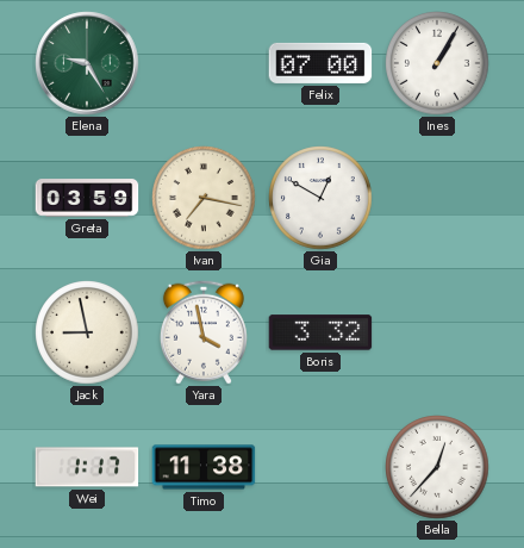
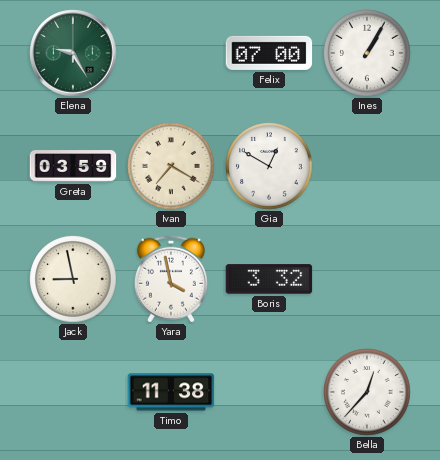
Ivan: 7:17 -> 7:20
Wei: 1:17 -> none
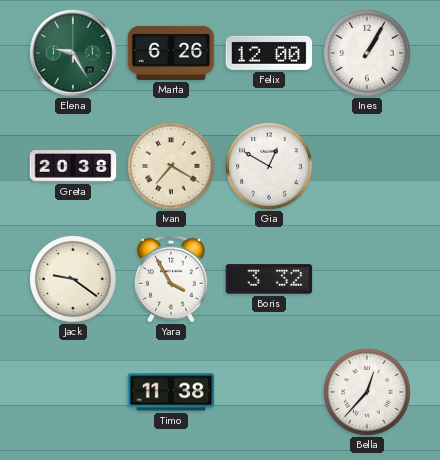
Marta: none -> 6:26
Felix: 07:00 -> 12:00
Greta: 03:59 -> 20:38
Jack: 8:58 -> 9:21
Yara: 3:58 -> 3:55
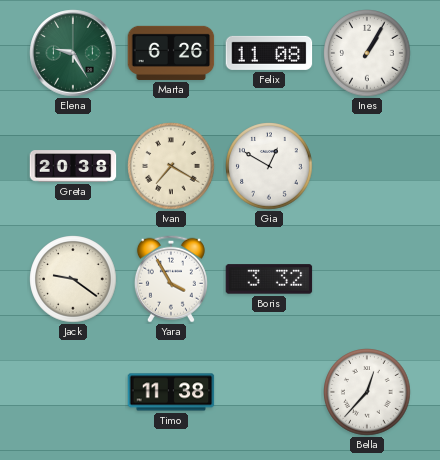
Felix: 12:00 -> 11:08
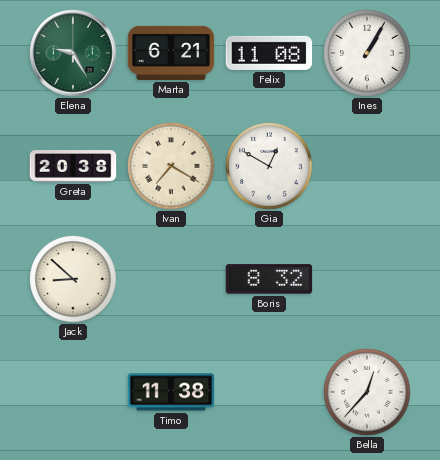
Marta: 6:26 -> 6:21
Jack: 9:21 -> 8:52
Yara: 3:55 -> none
Boris: 3:32 -> 8:32
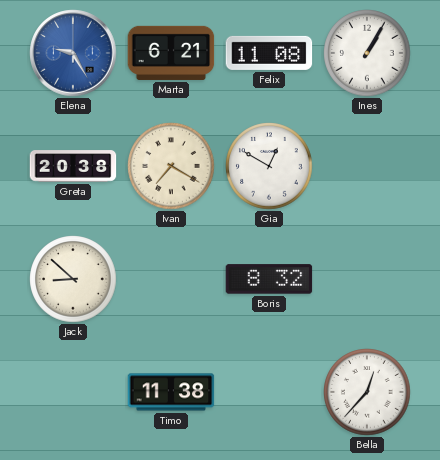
Elena dial: green -> blue
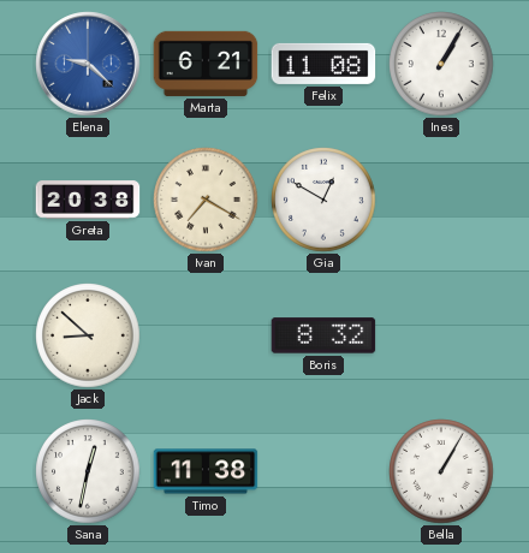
Elena: 9:25 -> 9:22
Sana: none -> 12:32
Bella: 12:37 -> 1:05
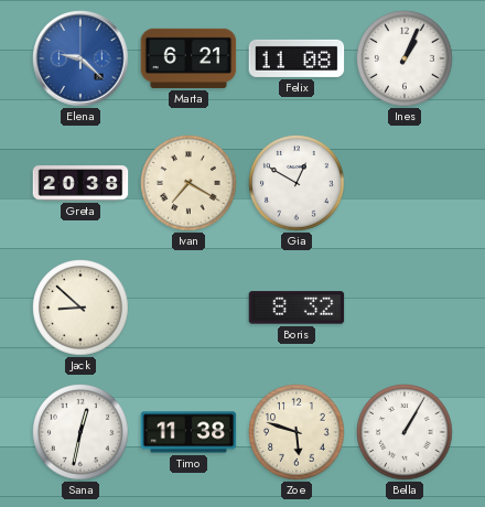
Ines: 1:05 -> 1:04
Zoe: none -> 5:48
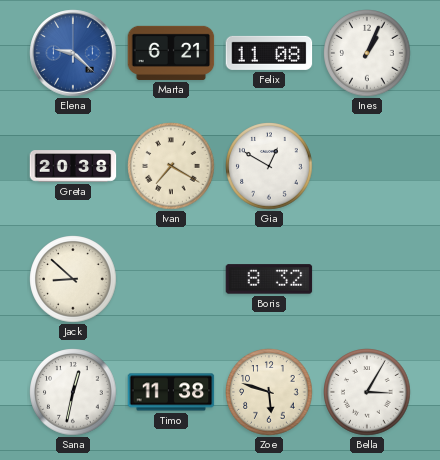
Bella: 1:05 -> 3:05
